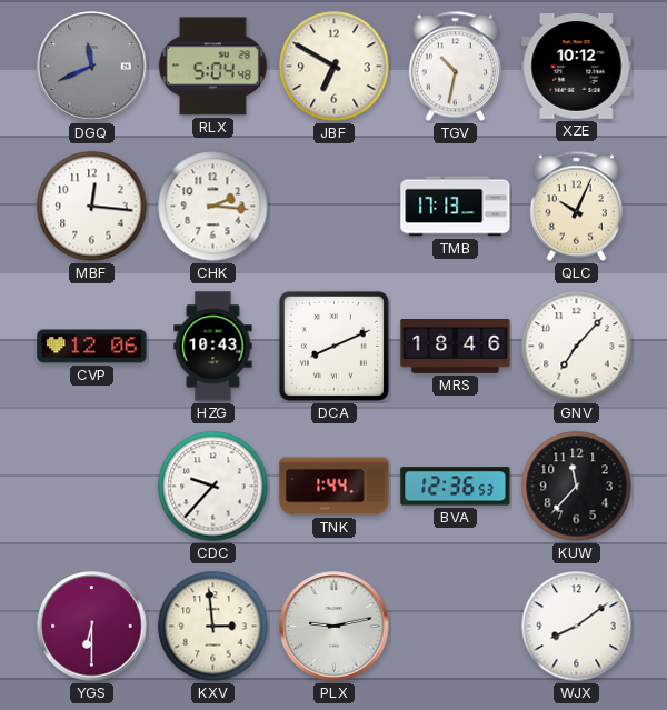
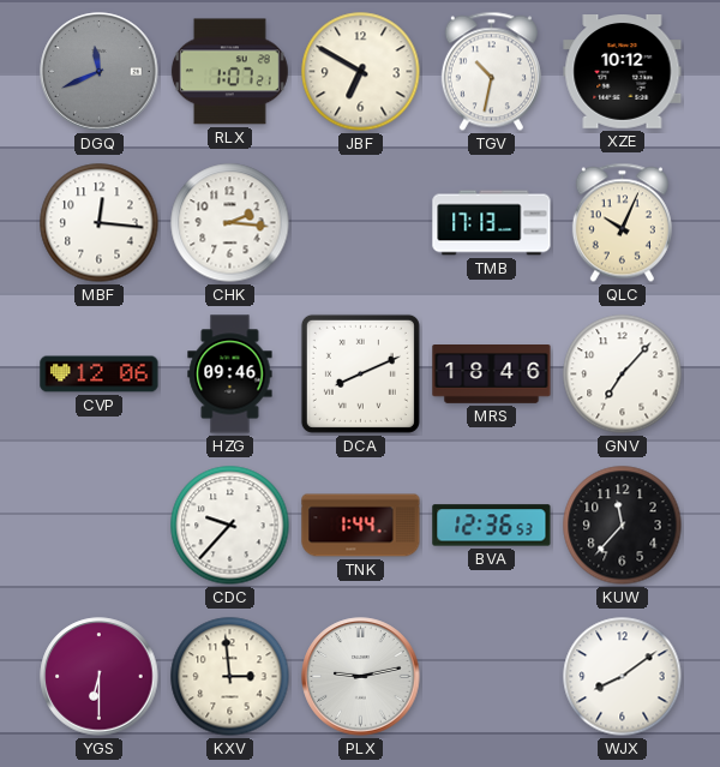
RLX: 5:04 -> 1:07
HZG: 10:43 -> 09:46
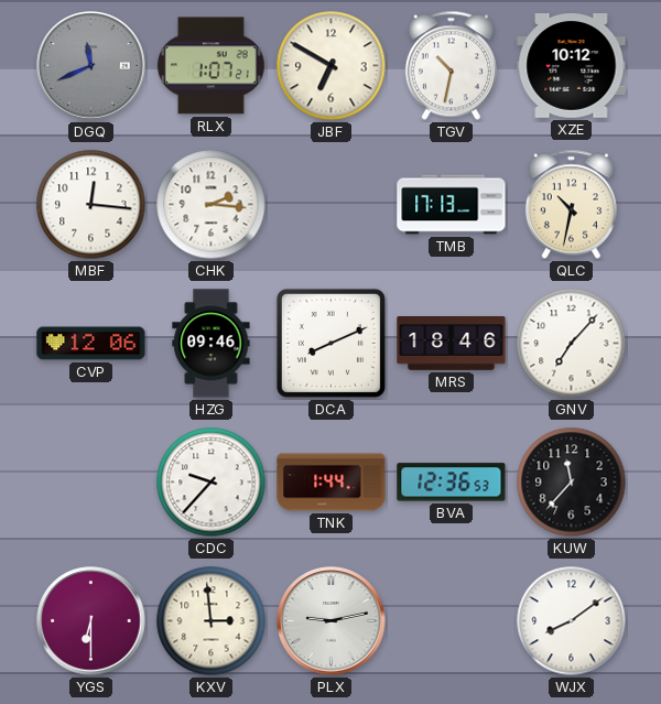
QLC: 10:04 -> 10:32
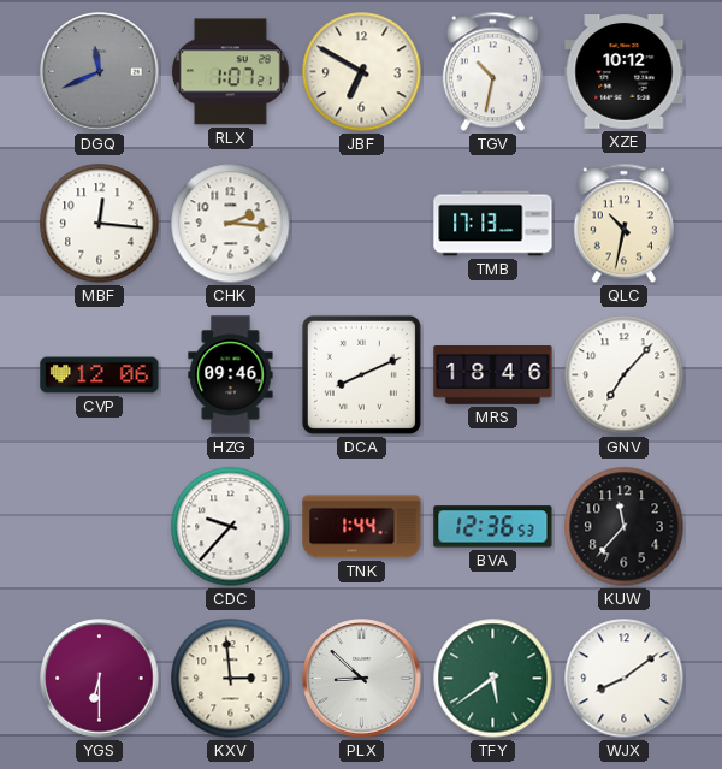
PLX: 9:13 -> 8:52
TFY: none -> 5:39
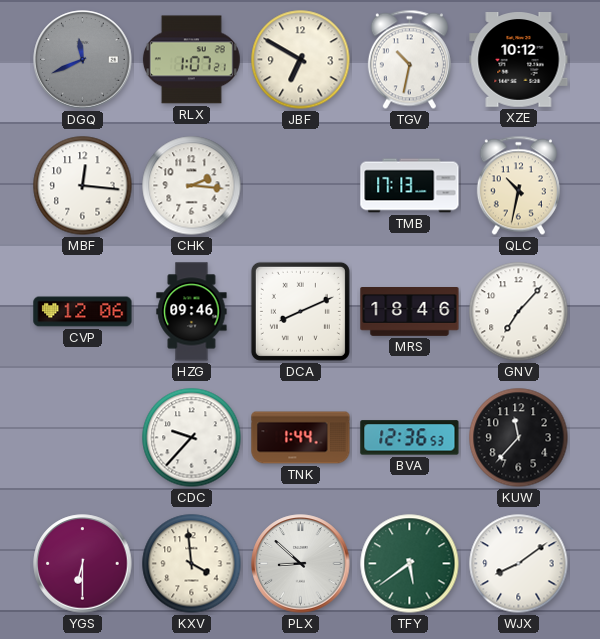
KXV: 2:59 -> 3:59
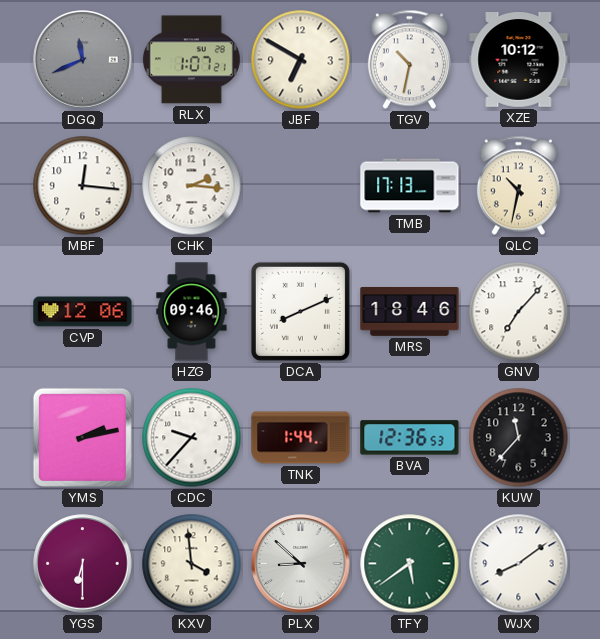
YMS: none -> 2:13
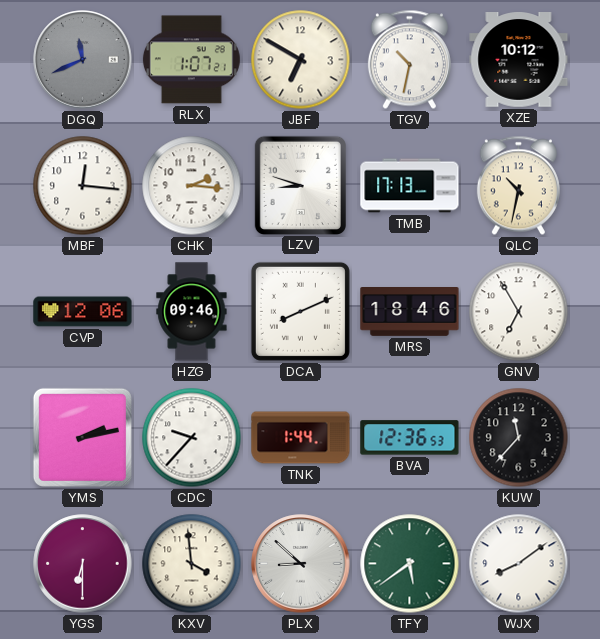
LZV: none -> 8:48
GNV: 7:07 -> 6:55
